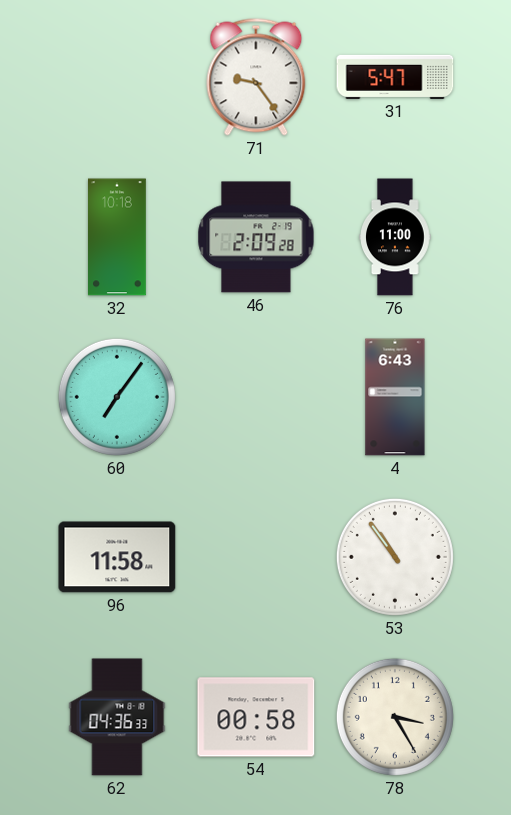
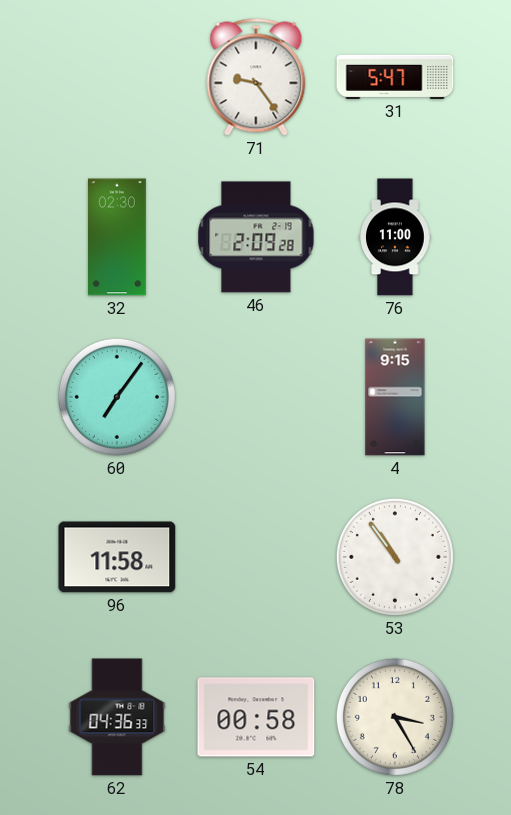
32: 10:18 -> 02:30
4: 6:43 -> 9:15
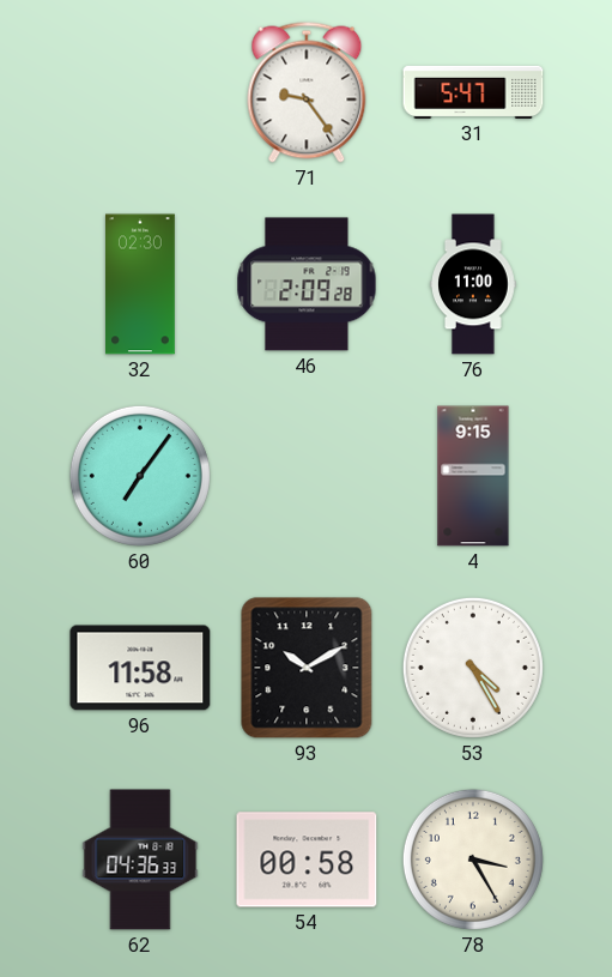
93: none -> 10:10
53: 10:54 -> 4:25
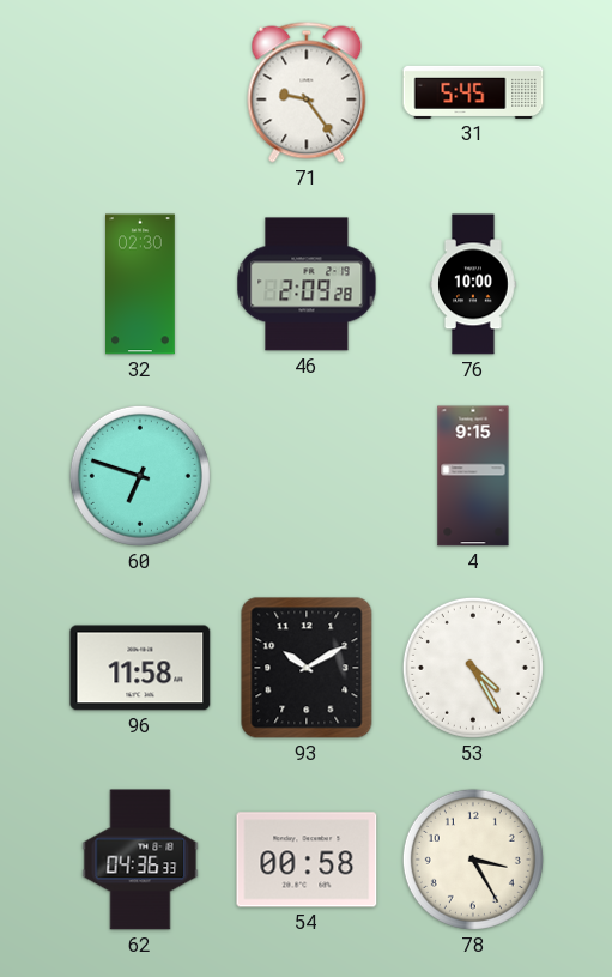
31: 5:47 -> 5:45
76: 11:00 -> 10:00
60: 7:06 -> 6:48
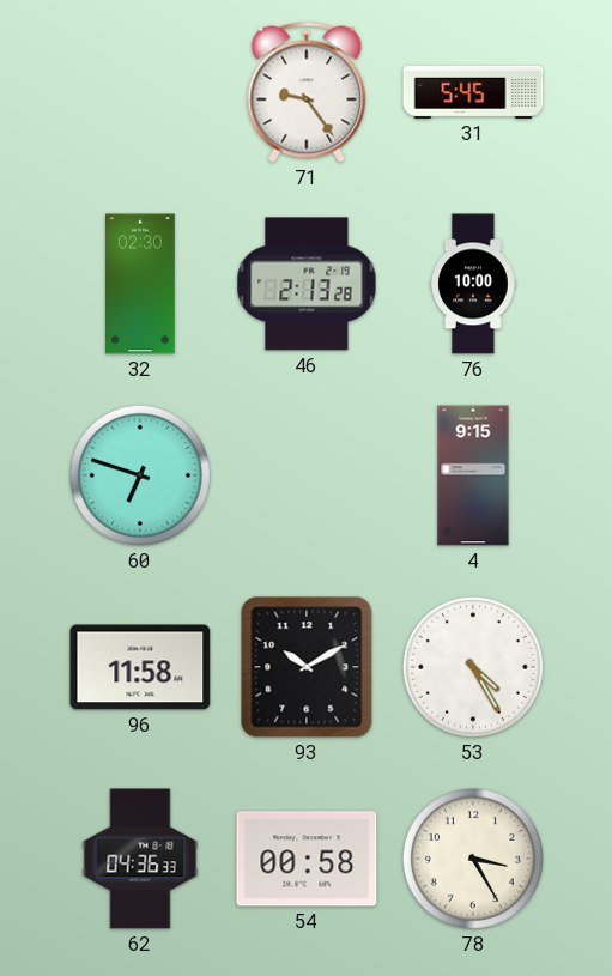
46: 2:09 -> 2:13
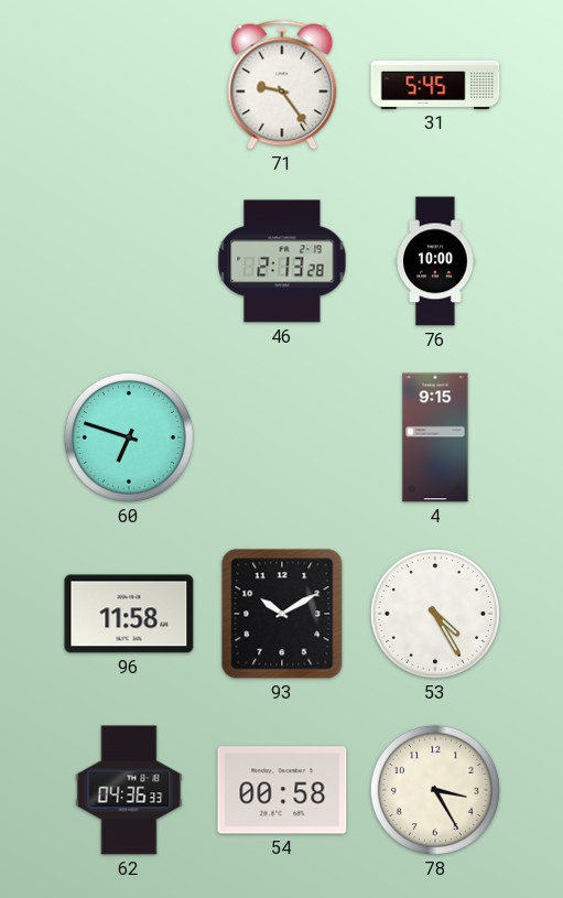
32: 02:30 -> none
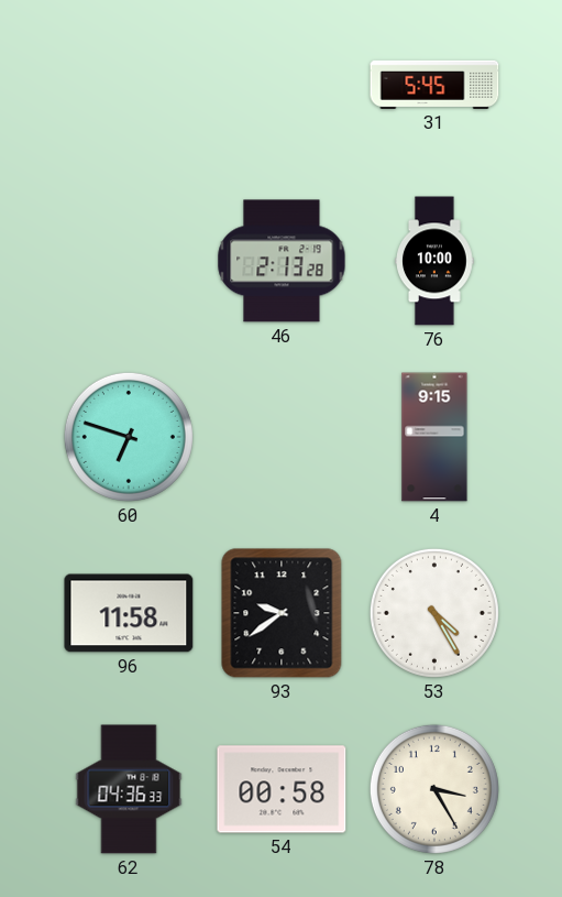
71: 9:24 -> none
93: 10:10 -> 9:39
